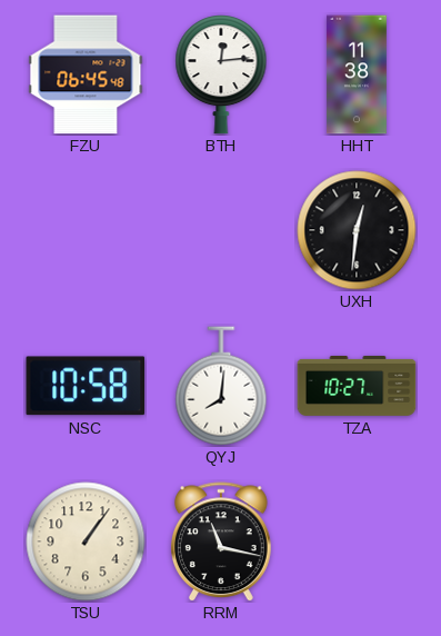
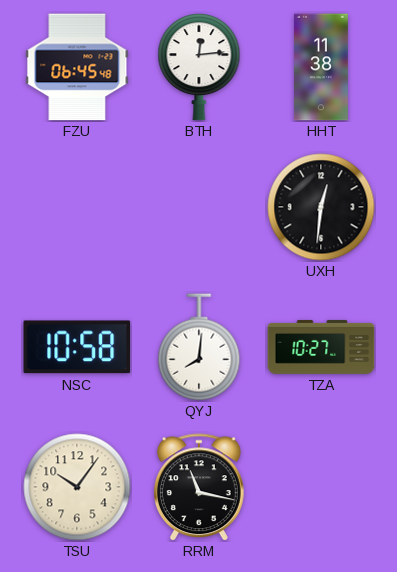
TSU: 1:06 -> 10:06
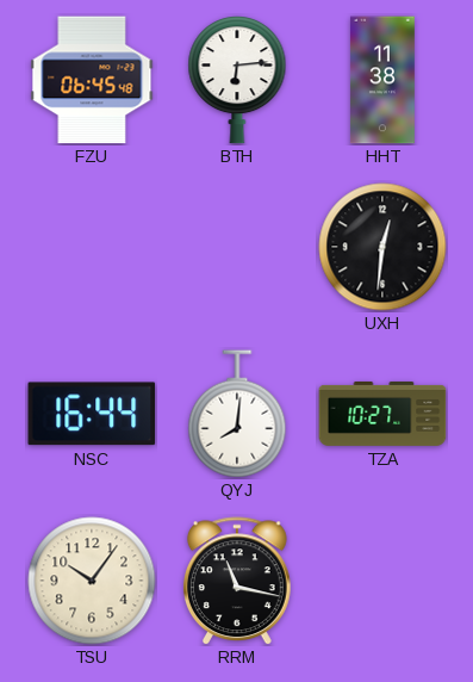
BTH: 12:14 -> 6:14
NSC: 10:58 -> 16:44
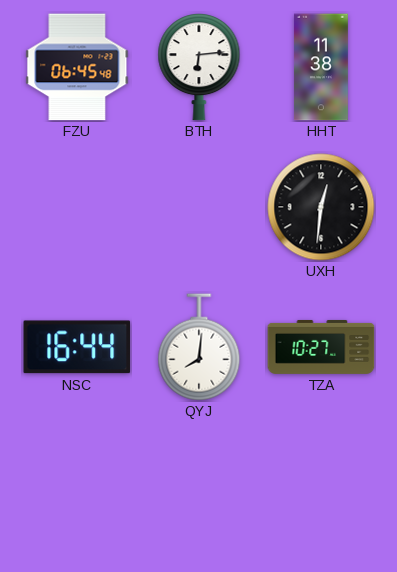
TSU: 10:06 -> none
RRM: 11:17 -> none
